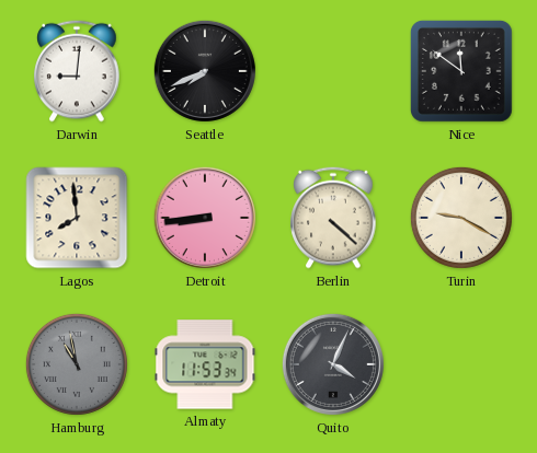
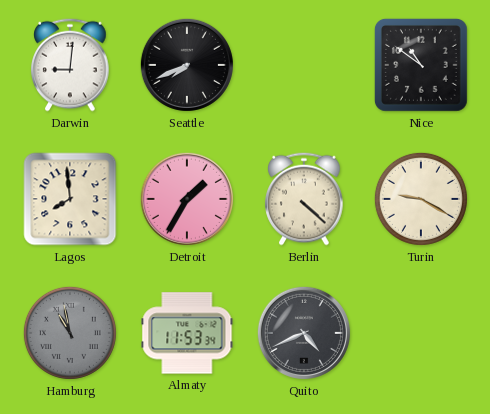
Nice: 11:51 -> 10:51
Detroit: 8:44 -> 1:35
Quito: 4:04 -> 4:41
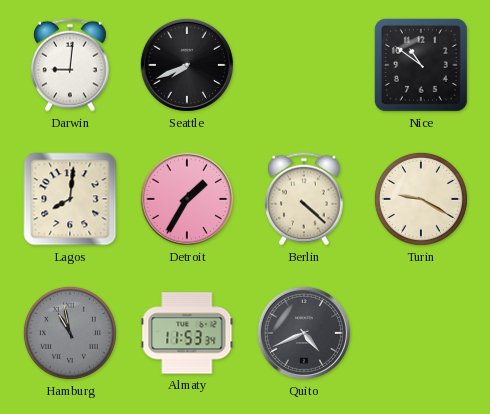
Lagos: 7:59 -> 8:01
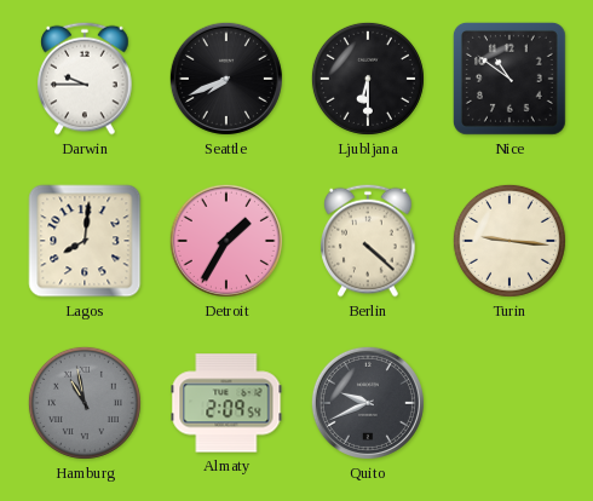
Darwin: 9:01 -> 9:45
Ljubljana: none -> 6:30
Turin: 9:20 -> 9:16
Almaty: 11:53 -> 2:09
Quito: 4:41 -> 9:41
